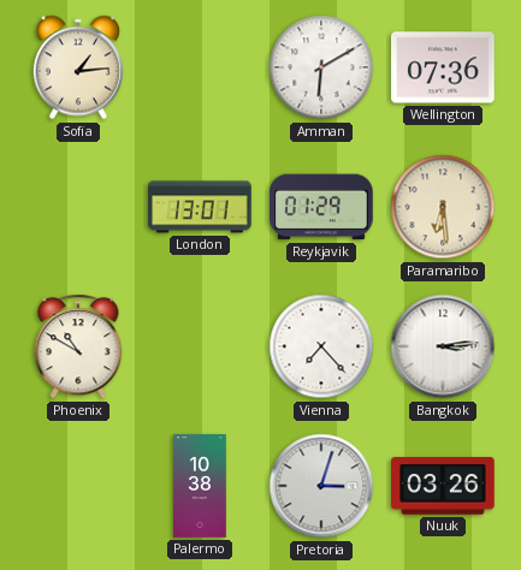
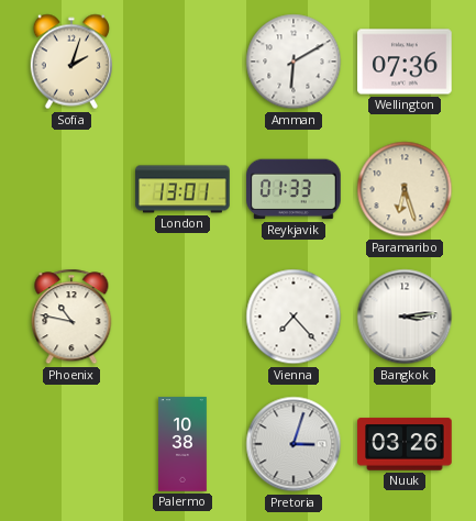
Sofia: 1:14 -> 2:03
Reykjavik: 01:29 -> 01:33
Paramaribo: 6:29 -> 6:27
Phoenix: 10:50 -> 10:47
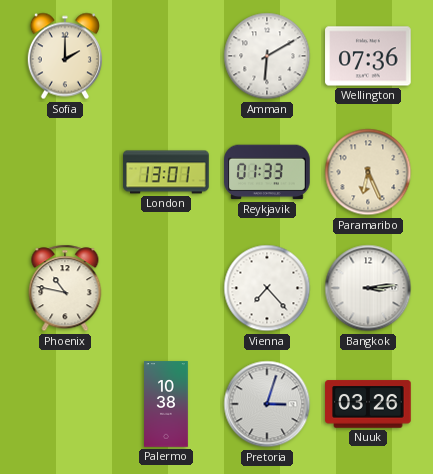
Sofia: 2:03 -> 2:00
Paramaribo: 6:27 -> 6:26
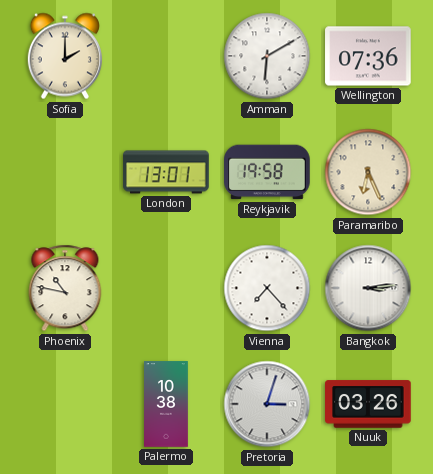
Reykjavik: 01:33 -> 19:58
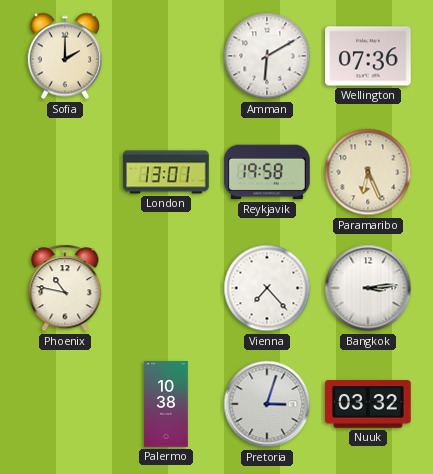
Nuuk: 03:26 -> 03:32
